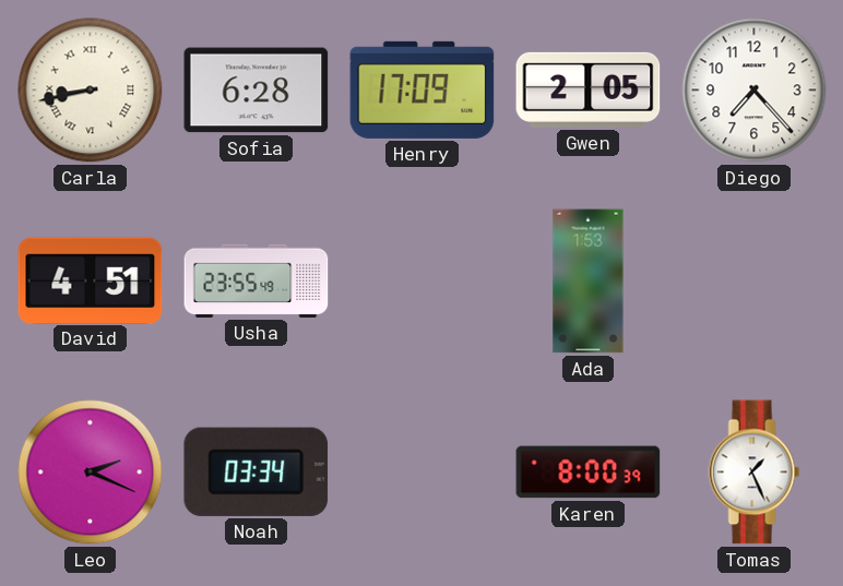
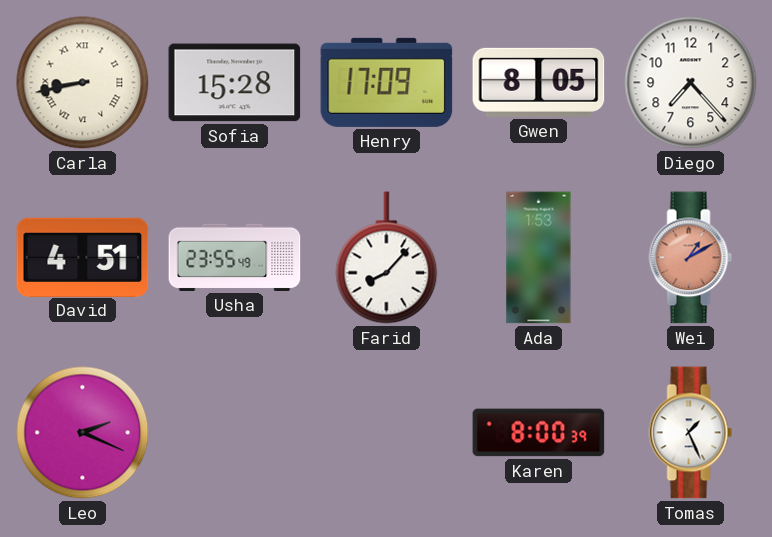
Sofia: 6:28 -> 15:28
Gwen: 2:05 -> 8:05
Farid: none -> 8:07
Wei: none -> 1:10
Noah: 03:34 -> none
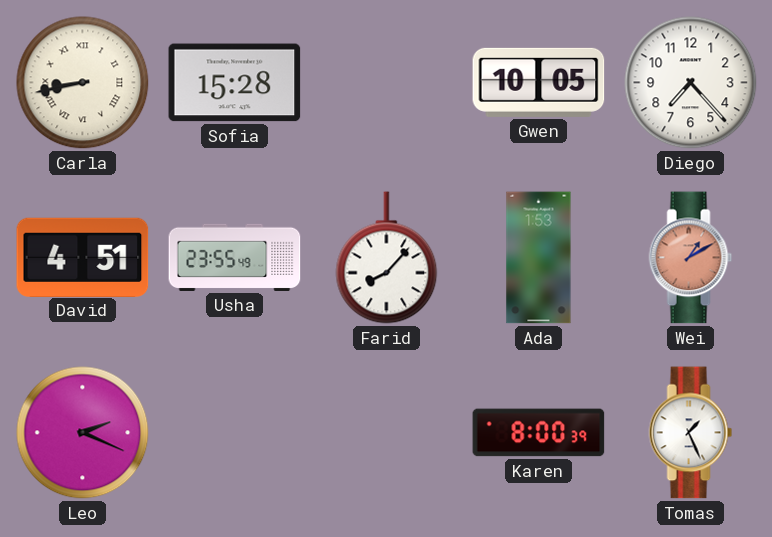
Henry: 17:09 -> none
Gwen: 8:05 -> 10:05
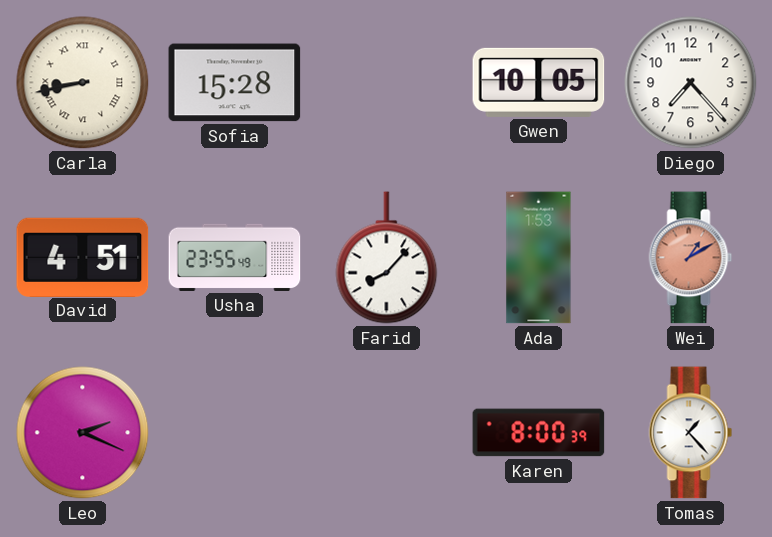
Tomas: 1:26 -> 1:23
